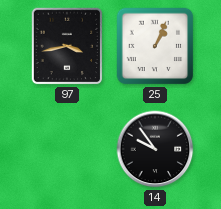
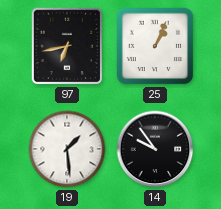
97: 3:43 -> 6:43
19: none -> 1:29
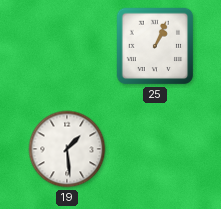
97: 6:43 -> none
14: 9:54 -> none
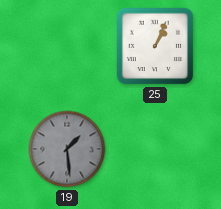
19 dial: white -> grey
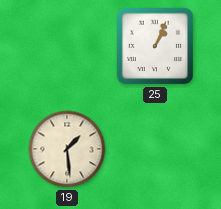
19 dial: grey -> cream
